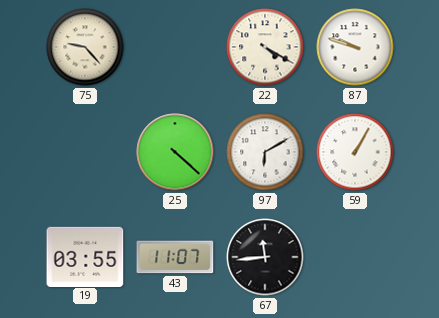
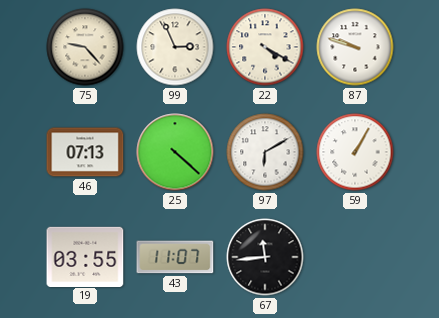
99: none -> 2:56
46: none -> 07:13
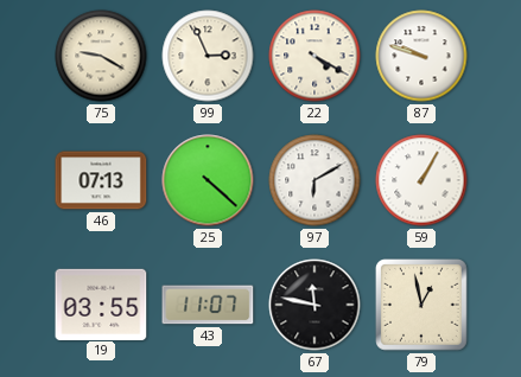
75: 9:23 -> 9:20
67: 11:44 -> 11:47
79: none -> 12:58
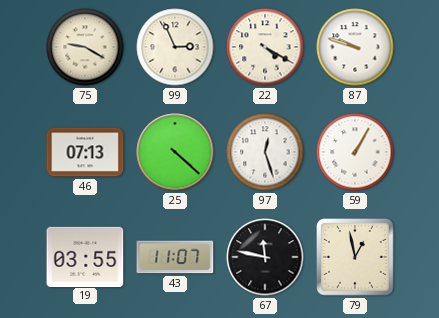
97: 6:10 -> 12:27
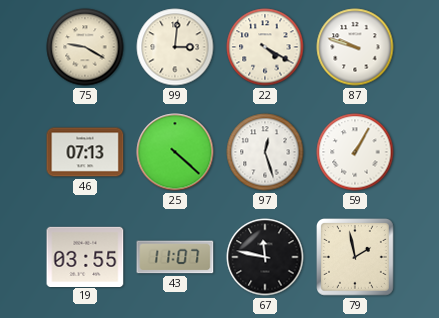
99: 2:56 -> 3:01
79: 12:58 -> 1:58
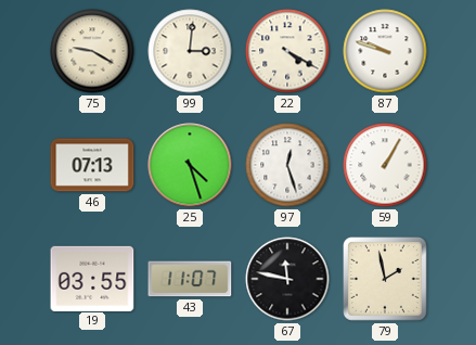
25: 4:22 -> 4:27
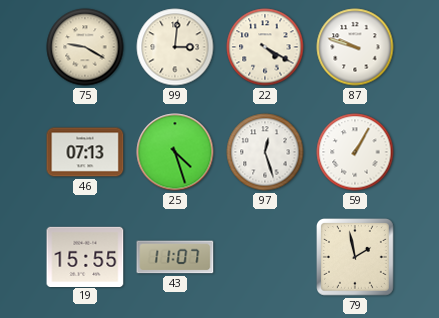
19: 03:55 -> 15:55
67: 11:47 -> none
